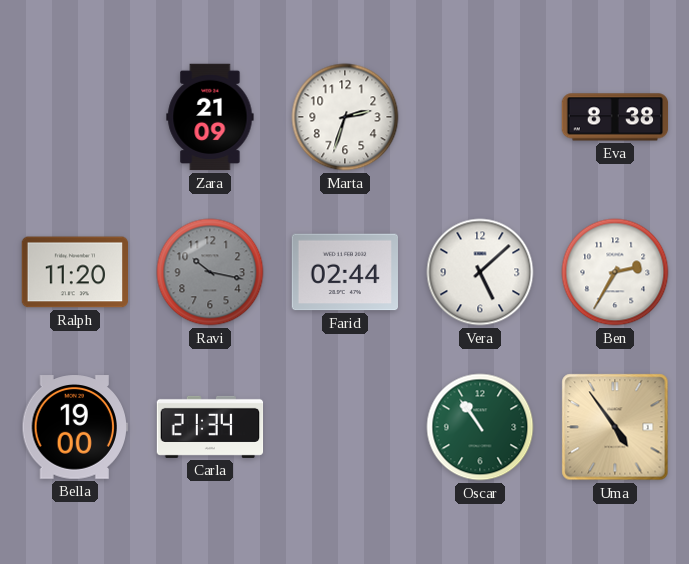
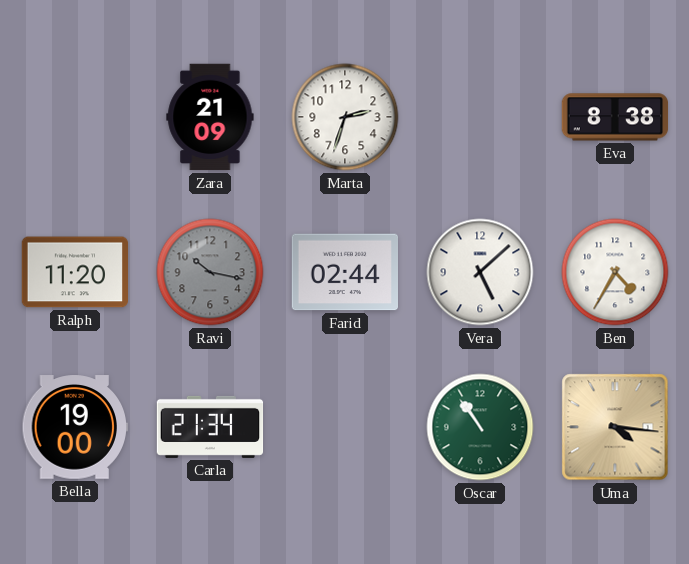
Ben: 2:35 -> 4:35
Uma: 4:54 -> 4:16
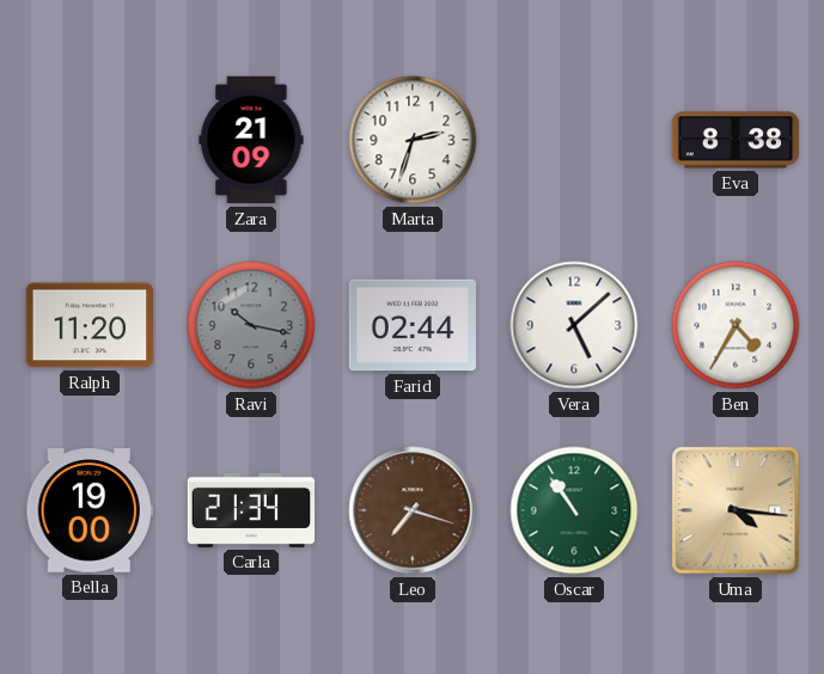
Leo: none -> 7:18
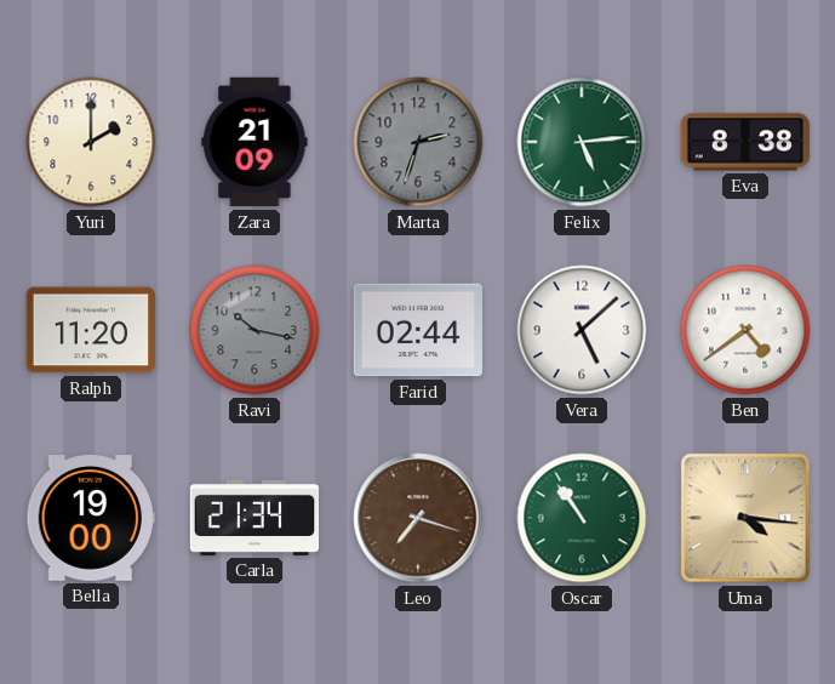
Yuri: none -> 2:00
Marta dial: white -> grey
Felix: none -> 5:14
Ben: 4:35 -> 4:39
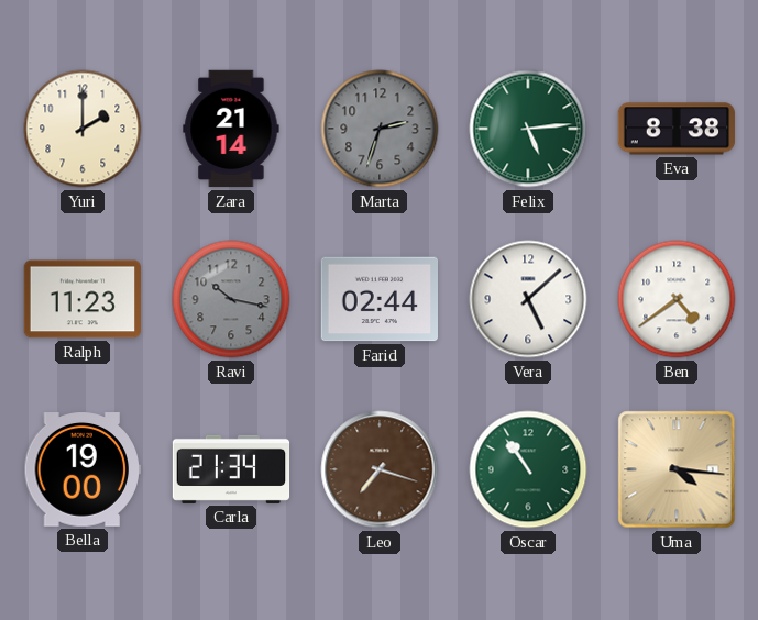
Zara: 21:09 -> 21:14
Ralph: 11:20 -> 11:23
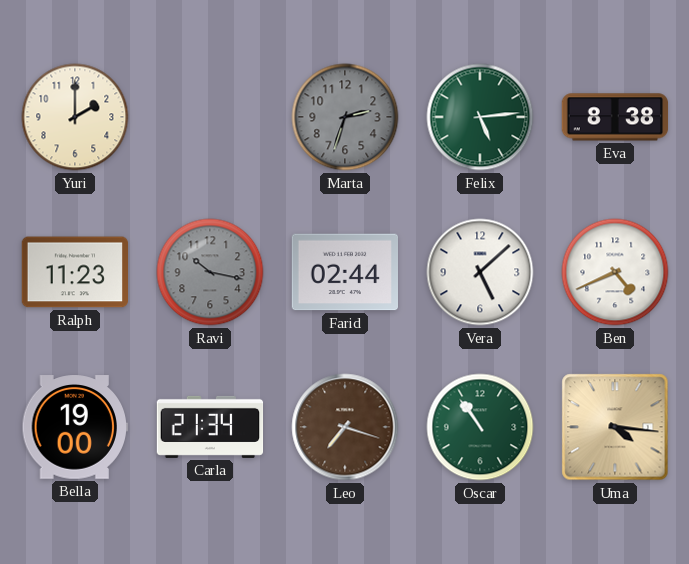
Zara: 21:14 -> none
Ben: 4:39 -> 4:41
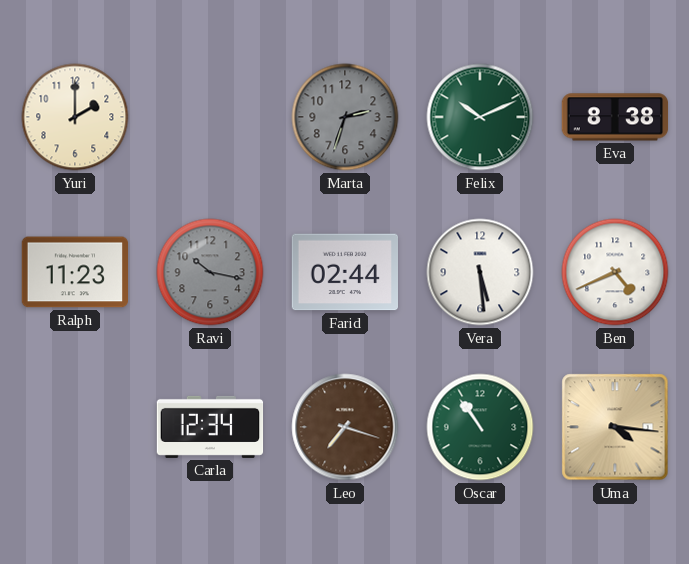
Felix: 5:14 -> 10:11
Vera: 5:08 -> 5:29
Bella: 19:00 -> none
Carla: 21:34 -> 12:34
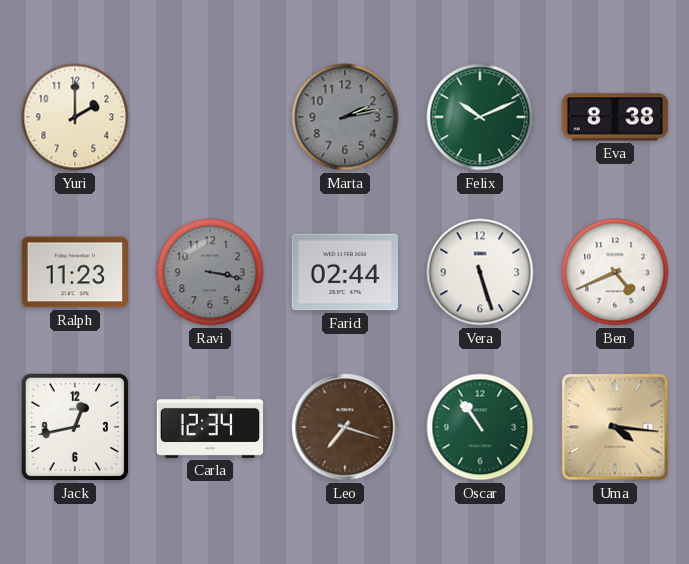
Marta: 2:33 -> 2:13
Ravi: 10:17 -> 3:17
Vera: 5:29 -> 5:27
Jack: none -> 12:43
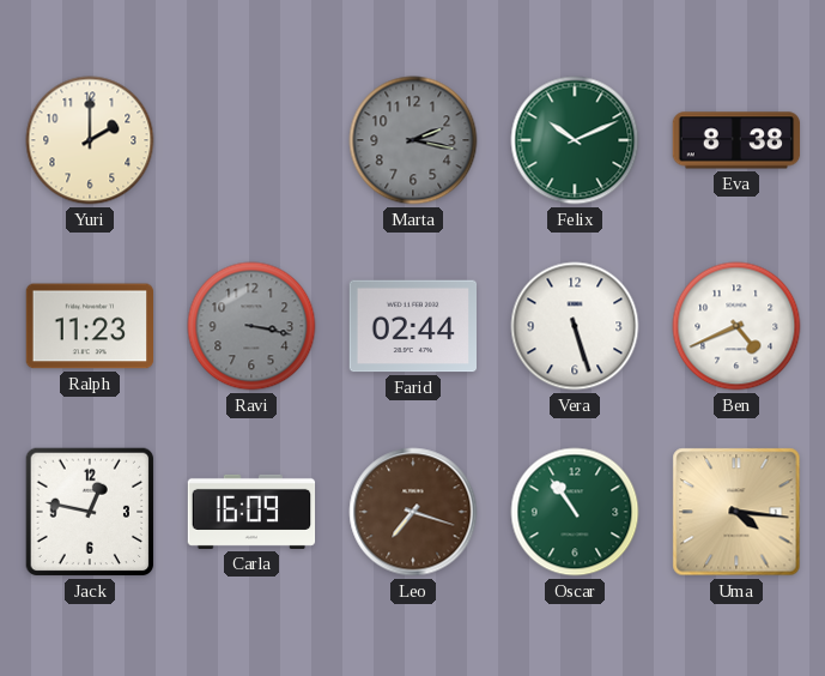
Marta: 2:13 -> 2:17
Jack: 12:43 -> 12:47
Carla: 12:34 -> 16:09
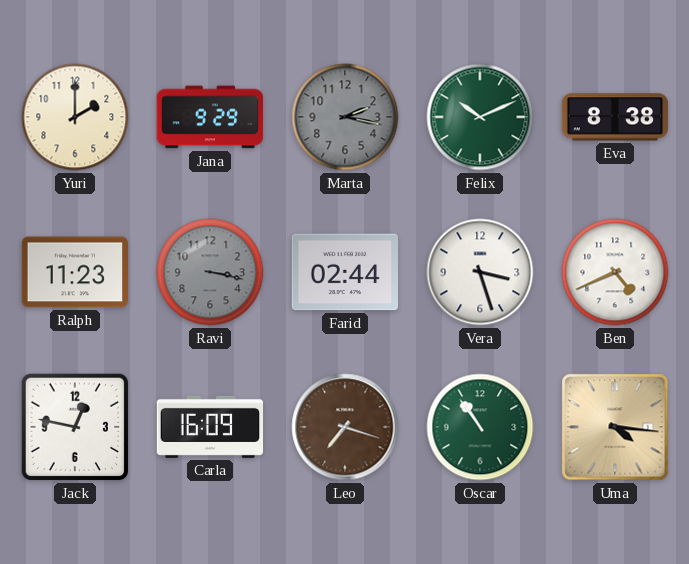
Jana: none -> 9:29
Vera: 5:27 -> 3:27
